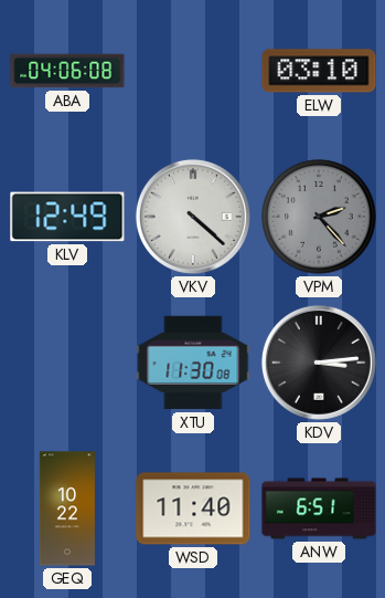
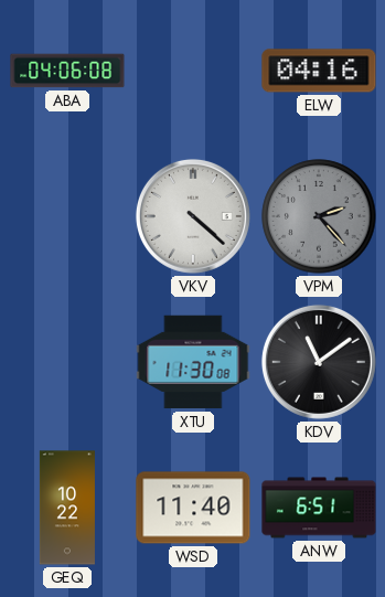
ELW: 03:10 -> 04:16
KLV: 12:49 -> none
KDV: 3:14 -> 11:09
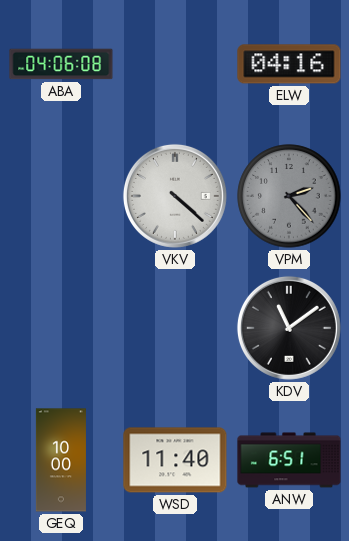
XTU: 11:30 -> none
GEQ: 10:22 -> 10:00
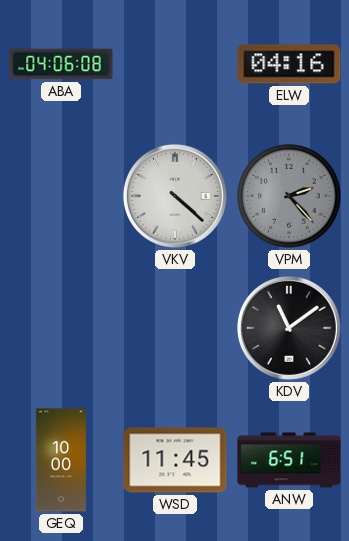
WSD: 11:40 -> 11:45
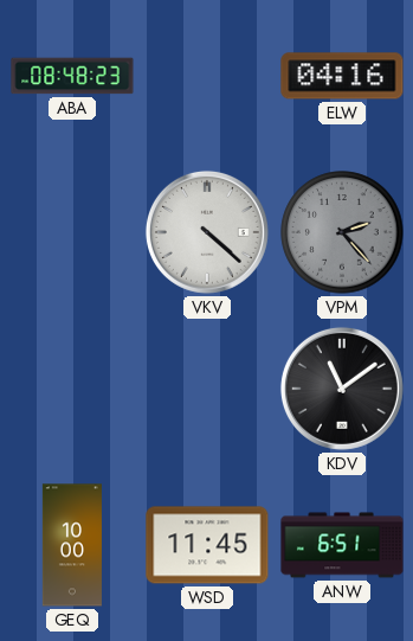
ABA: 04:06 -> 08:48
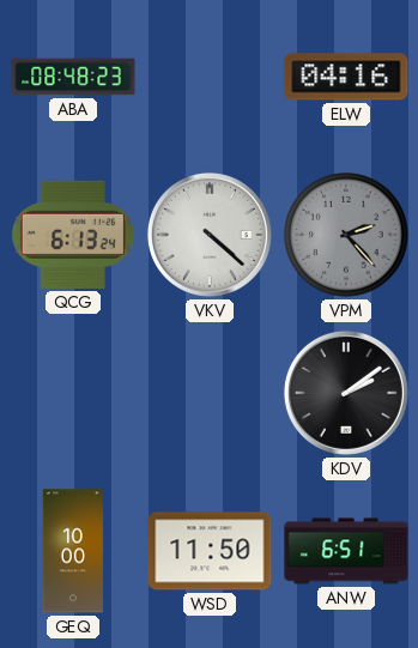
QCG: none -> 6:13
KDV: 11:09 -> 2:09
WSD: 11:45 -> 11:50
